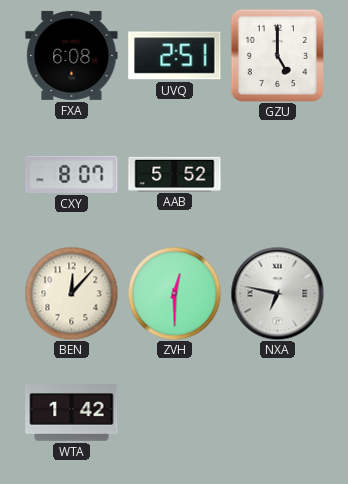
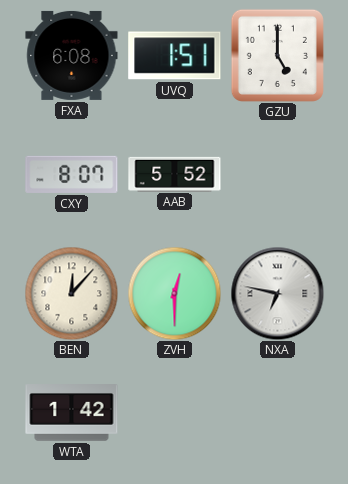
UVQ: 2:51 -> 1:51
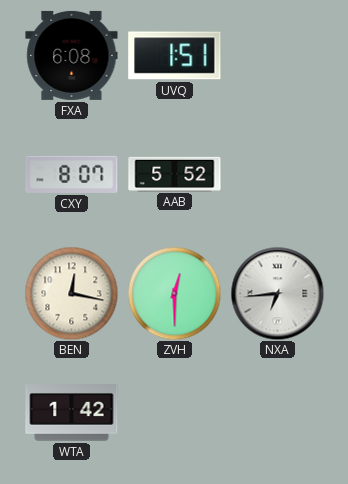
GZU: 5:00 -> none
BEN: 12:07 -> 12:17
NXA: 6:47 -> 6:44
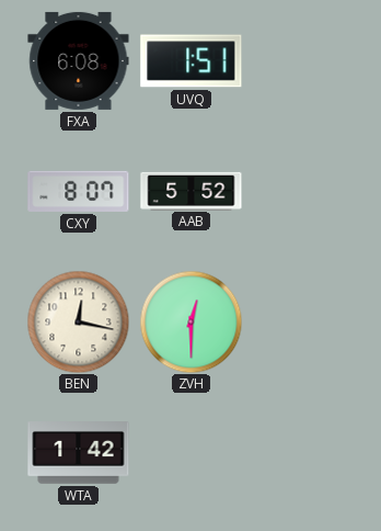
NXA: 6:44 -> none
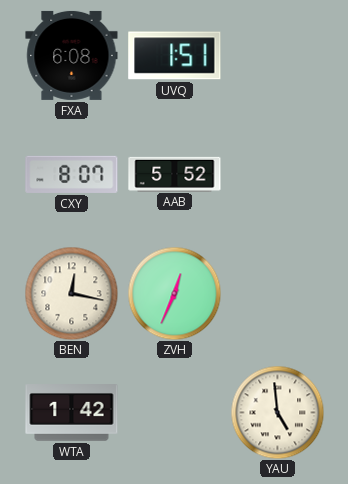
ZVH: 12:30 -> 12:34
YAU: none -> 4:59
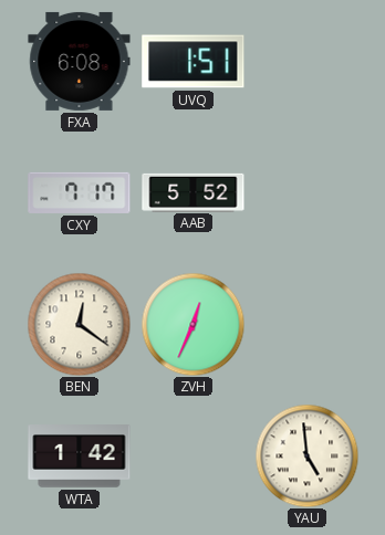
CXY: 8:07 -> 7:17
BEN: 12:17 -> 12:21
